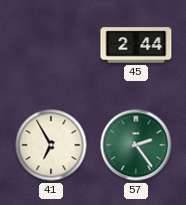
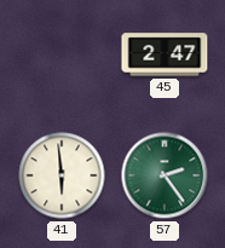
45: 2:44 -> 2:47
41: 6:55 -> 5:59
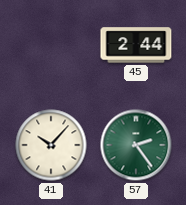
45: 2:47 -> 2:44
41: 5:59 -> 10:07
